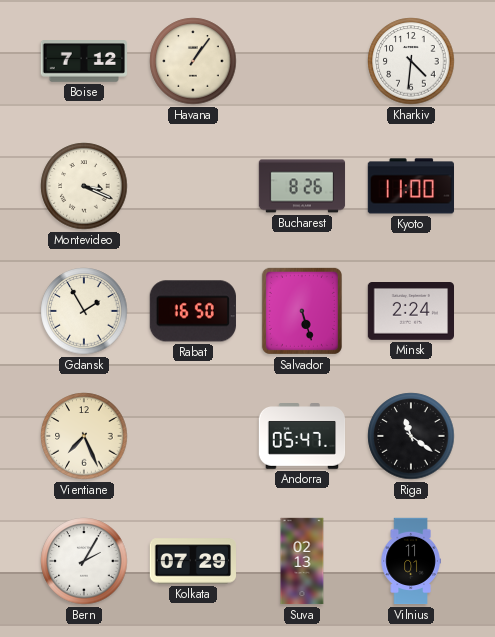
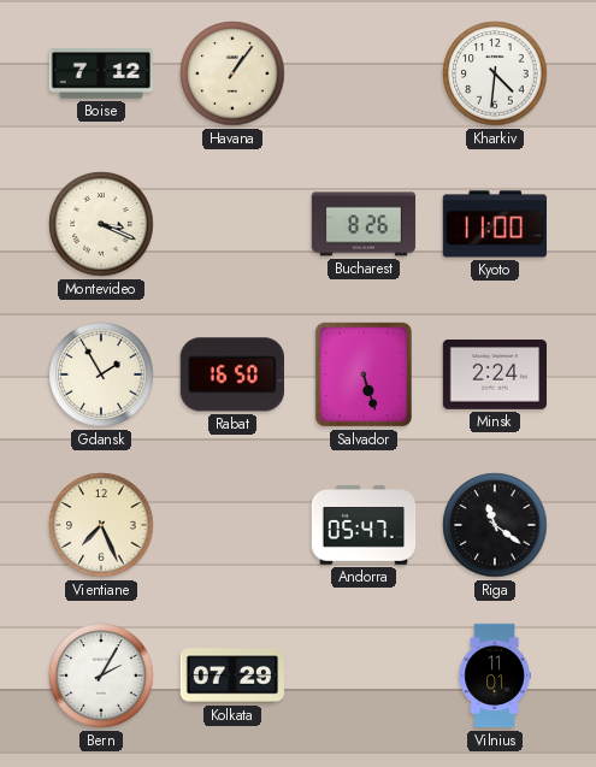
Suva: 02:13 -> none
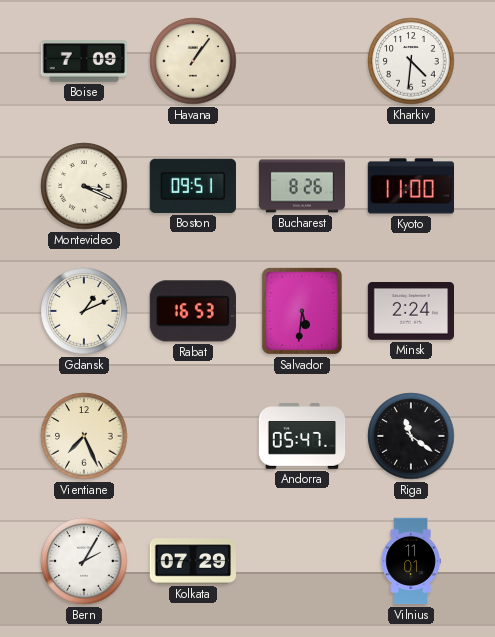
Boise: 7:12 -> 7:09
Boston: none -> 09:51
Gdansk: 1:55 -> 1:11
Rabat: 16:50 -> 16:53
Salvador: 5:27 -> 5:31
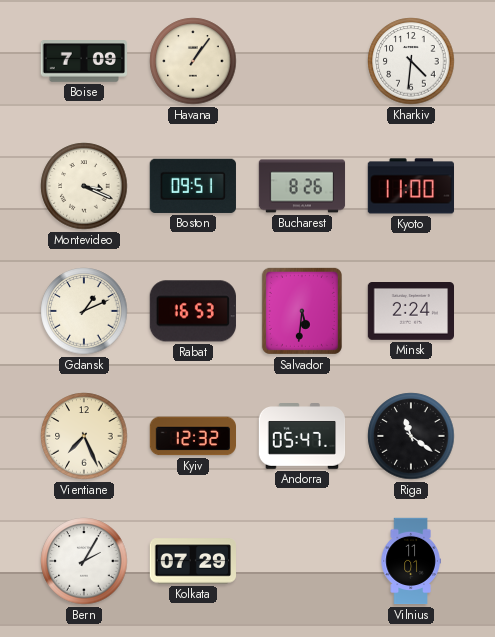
Kyiv: none -> 12:32
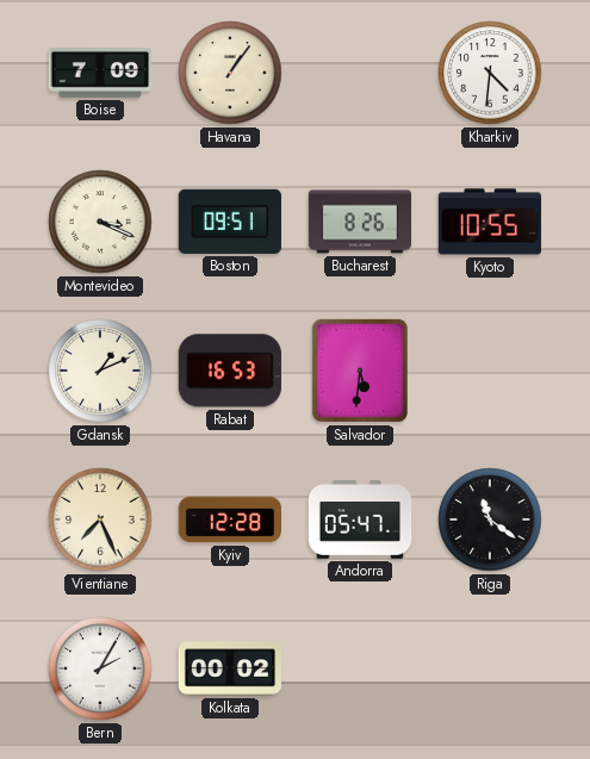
Kyoto: 11:00 -> 10:55
Minsk: 2:24 -> none
Kyiv: 12:32 -> 12:28
Kolkata: 07:29 -> 00:02
Vilnius: 11:01 -> none
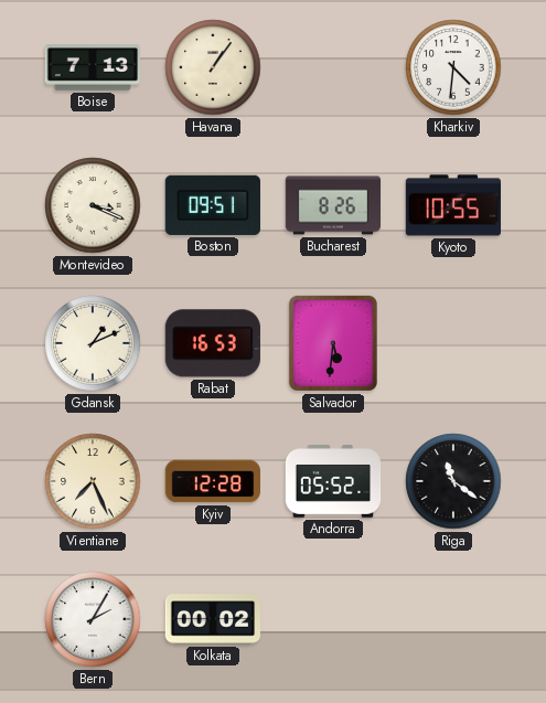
Boise: 7:09 -> 7:13
Andorra: 05:47 -> 05:52
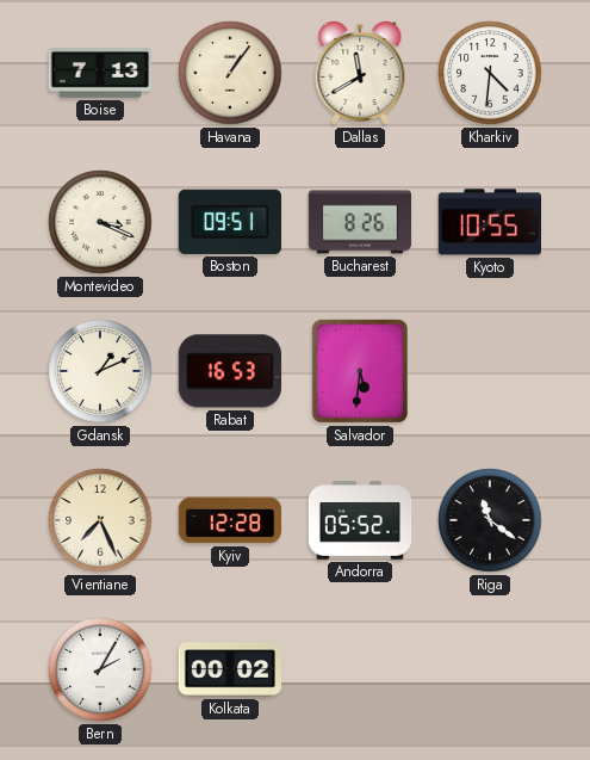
Dallas: none -> 11:40
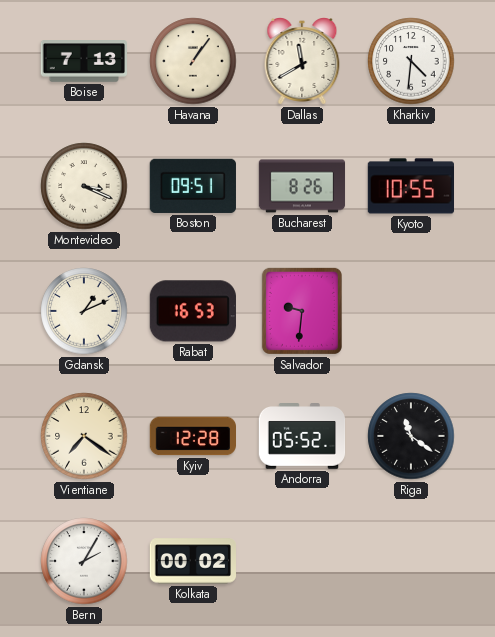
Salvador: 5:31 -> 9:31
Vientiane: 7:26 -> 7:21
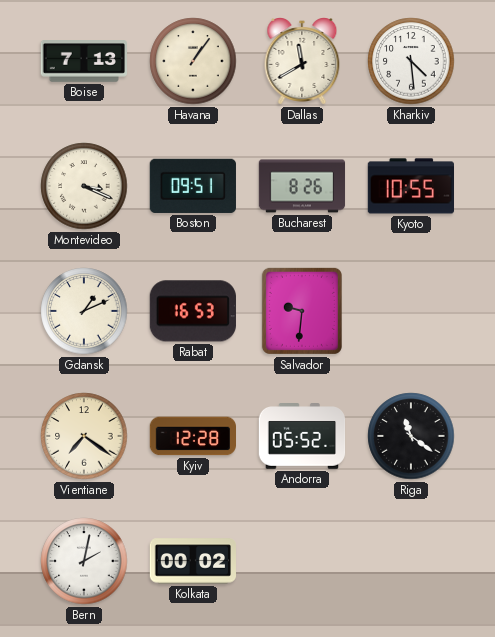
Kharkiv: 4:31 -> 4:29
Bern: 2:05 -> 2:02
